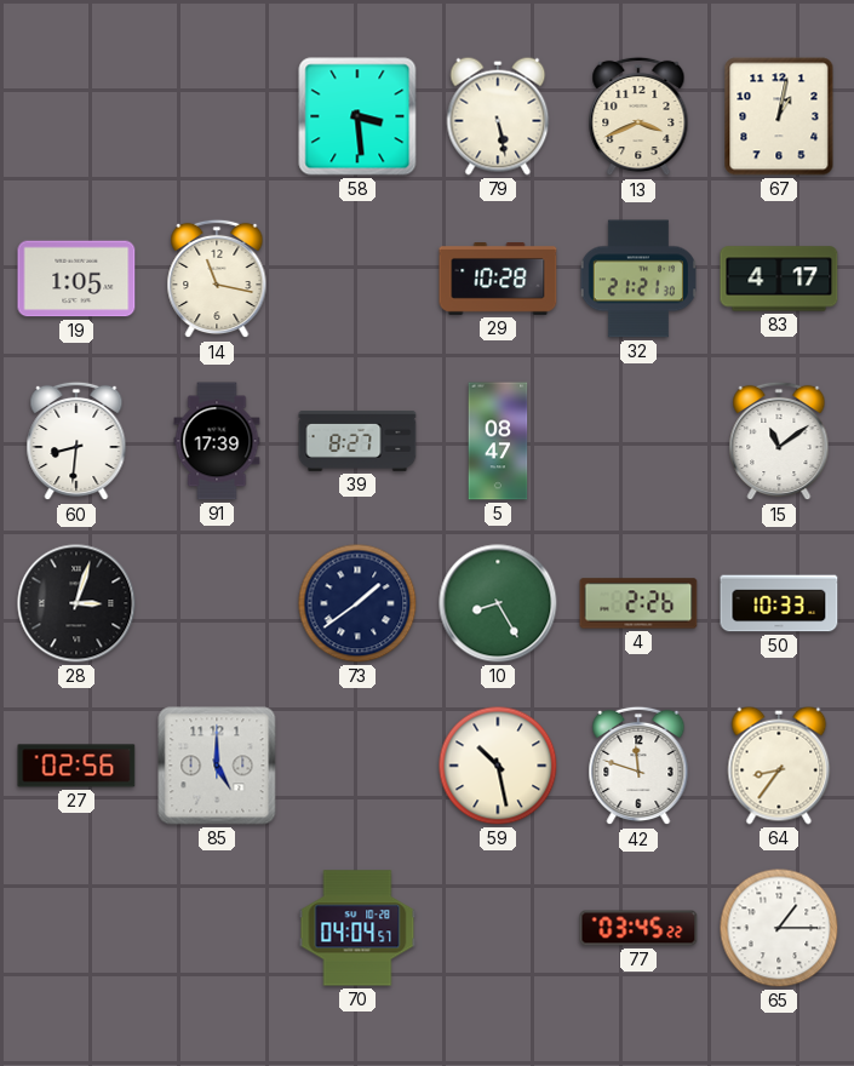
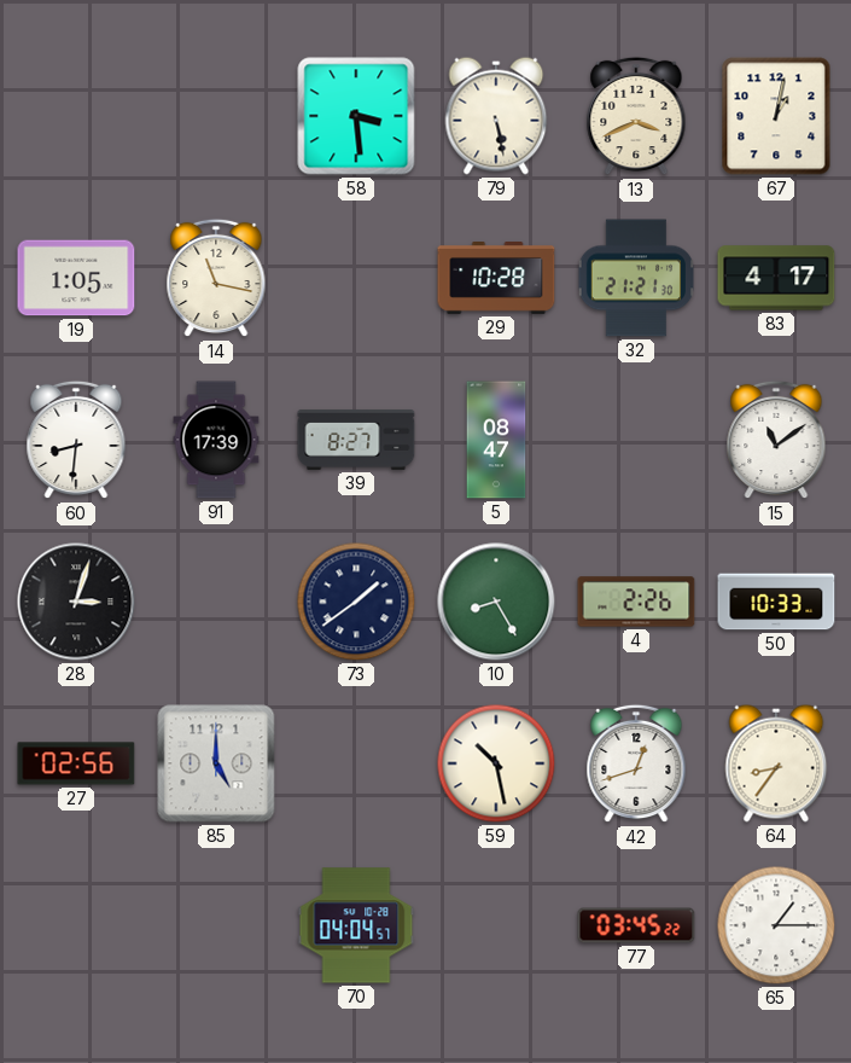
42: 11:48 -> 12:42
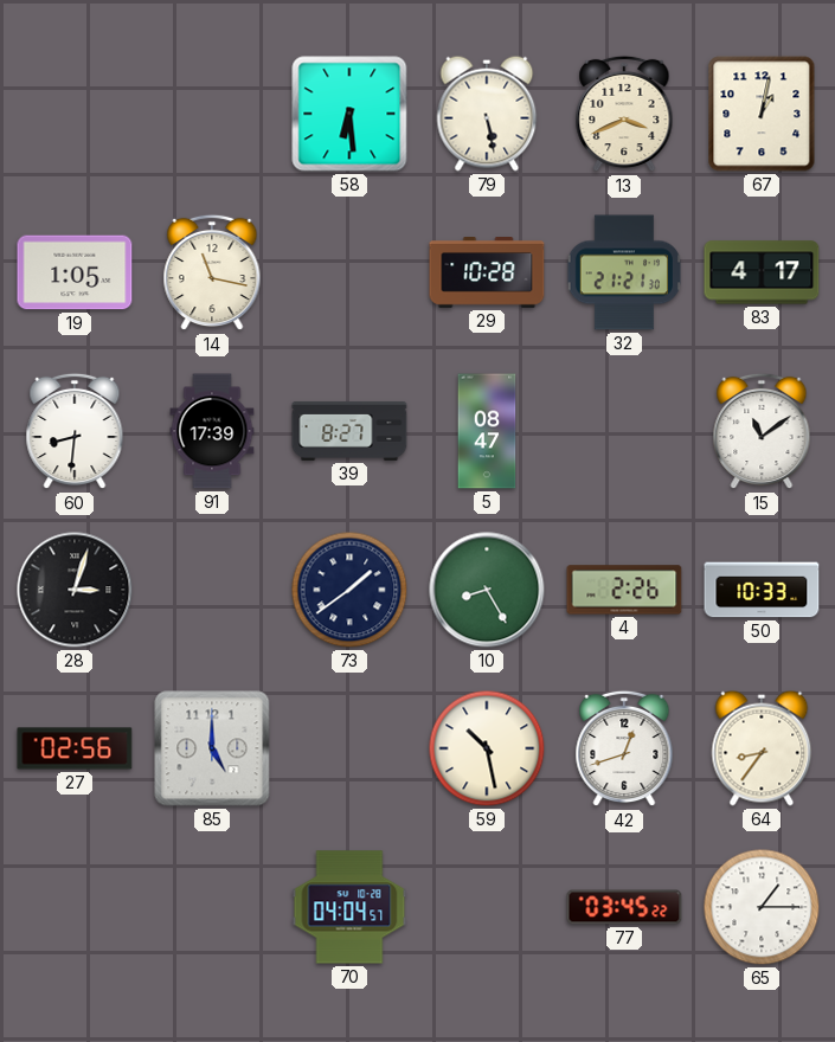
58: 3:29 -> 6:29
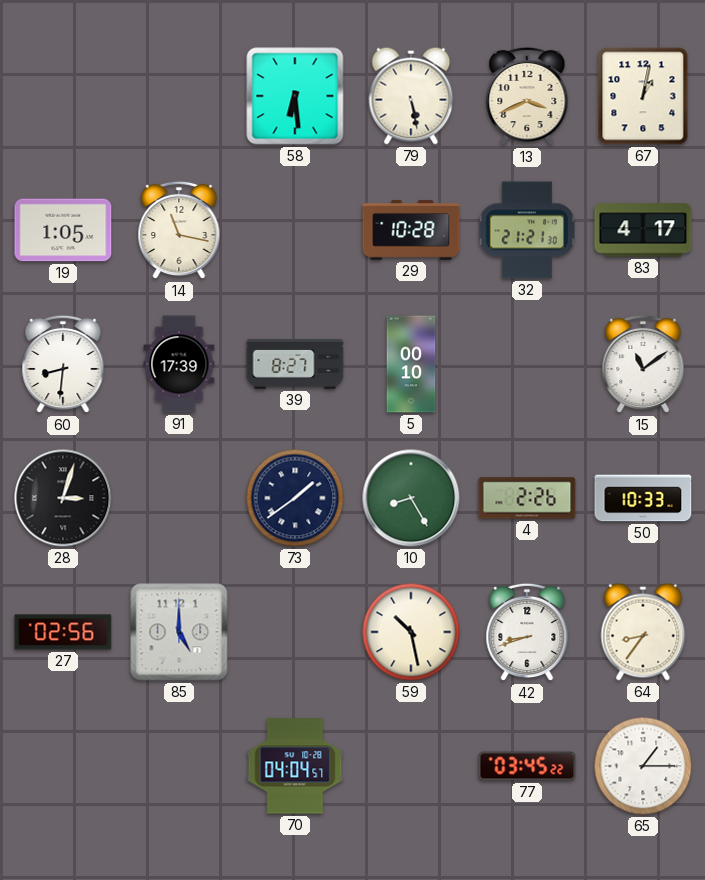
5: 08:47 -> 00:10
42: 12:42 -> 8:42
